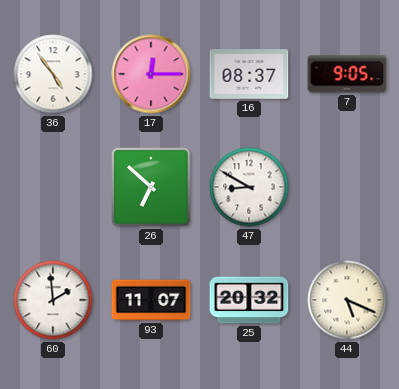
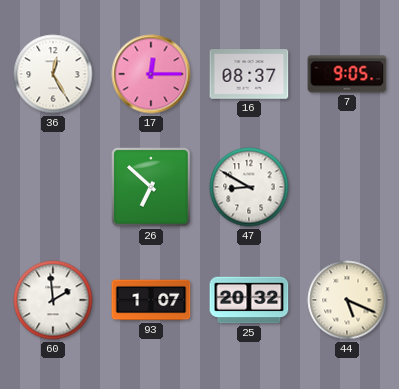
36: 4:54 -> 12:25
93: 11:07 -> 1:07
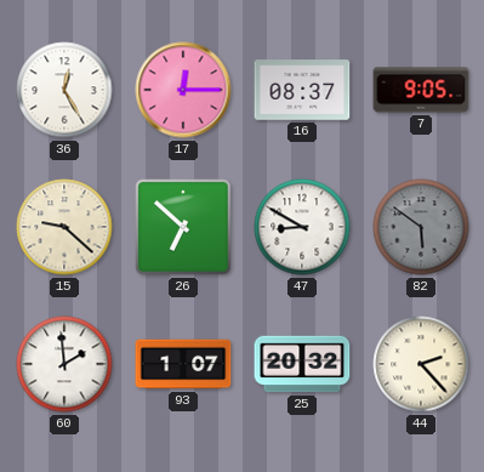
15: none -> 9:22
82: none -> 5:51
44: 5:19 -> 2:23
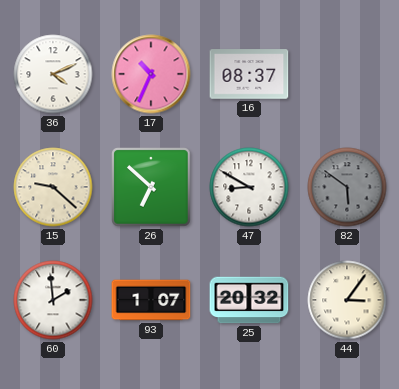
36: 12:25 -> 4:11
17: 12:15 -> 10:34
7: 9:05 -> none
44: 2:23 -> 3:06
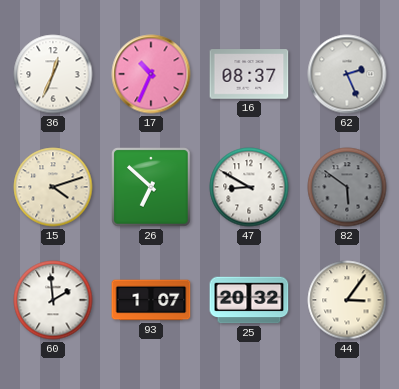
36: 4:11 -> 12:34
62: none -> 2:26
15: 9:22 -> 4:12
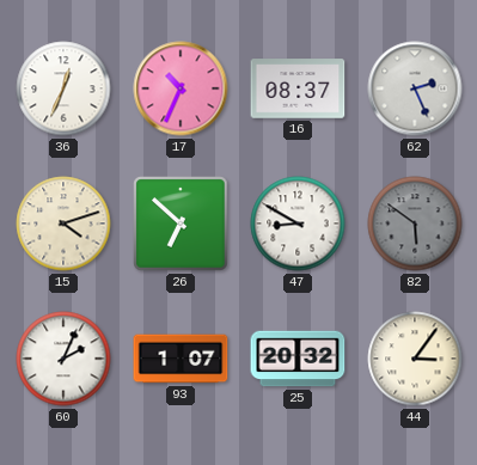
60: 1:59 -> 2:04
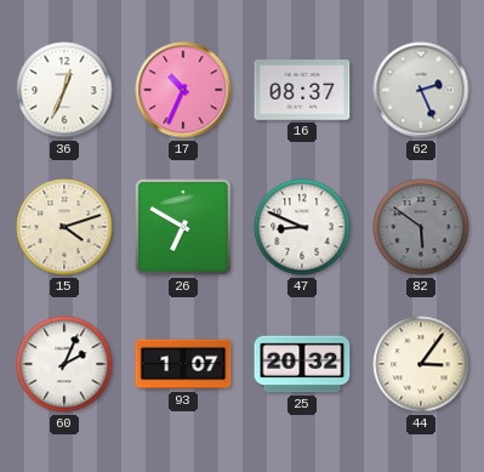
26: 6:52 -> 6:50
47: 8:50 -> 8:49
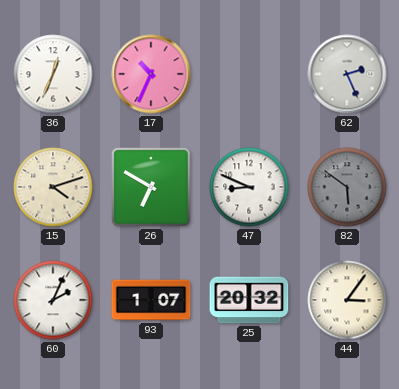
16: 08:37 -> none
